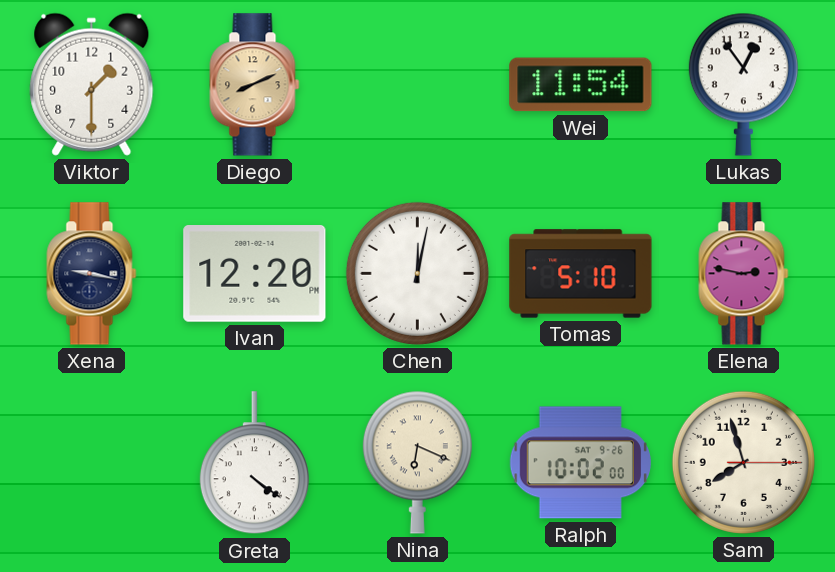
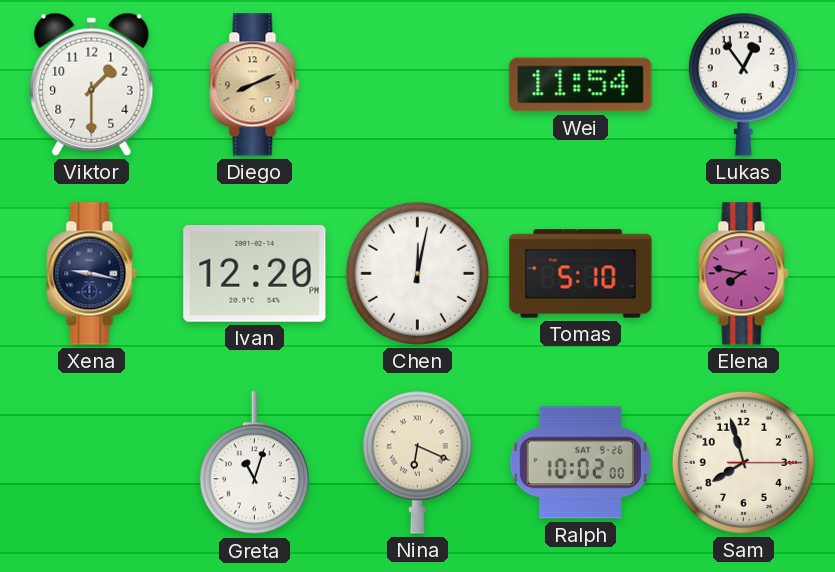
Elena: 2:47 -> 7:47
Greta: 4:21 -> 11:03
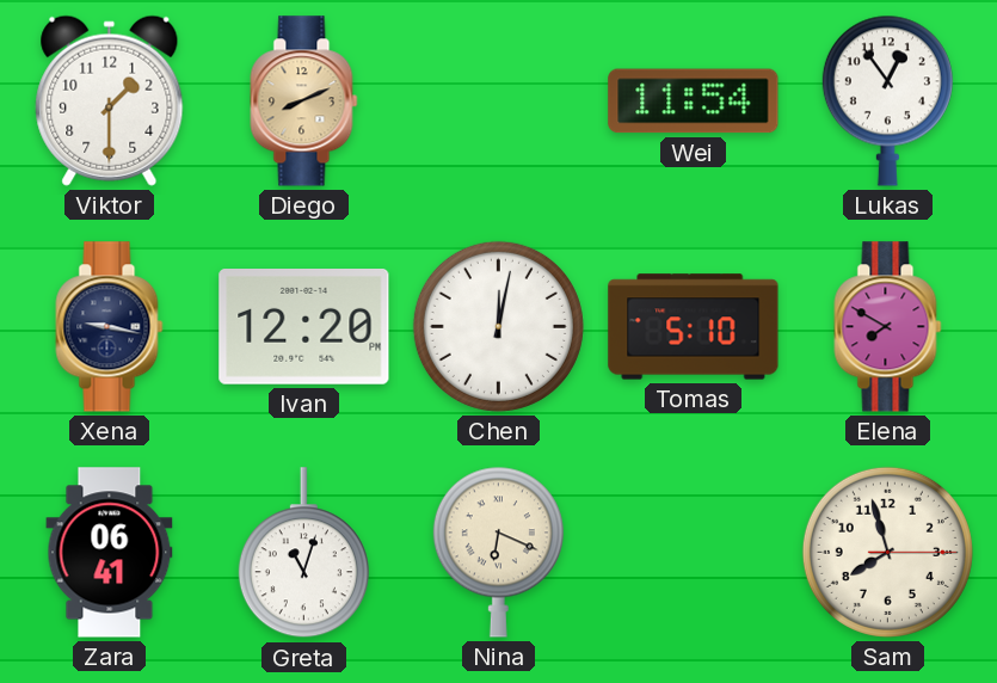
Elena: 7:47 -> 7:50
Zara: none -> 06:41
Ralph: 10:02 -> none
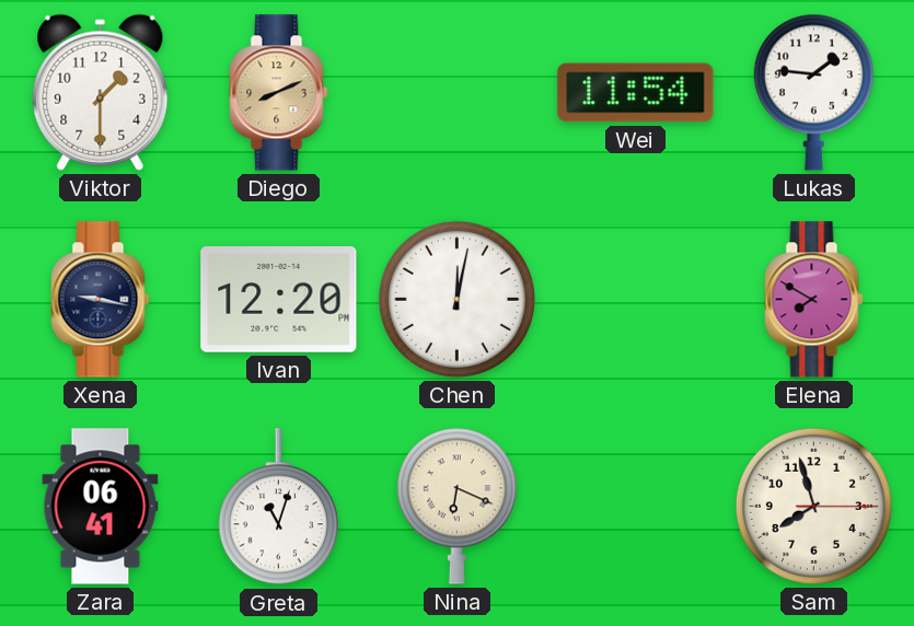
Lukas: 12:54 -> 1:46
Tomas: 5:10 -> none
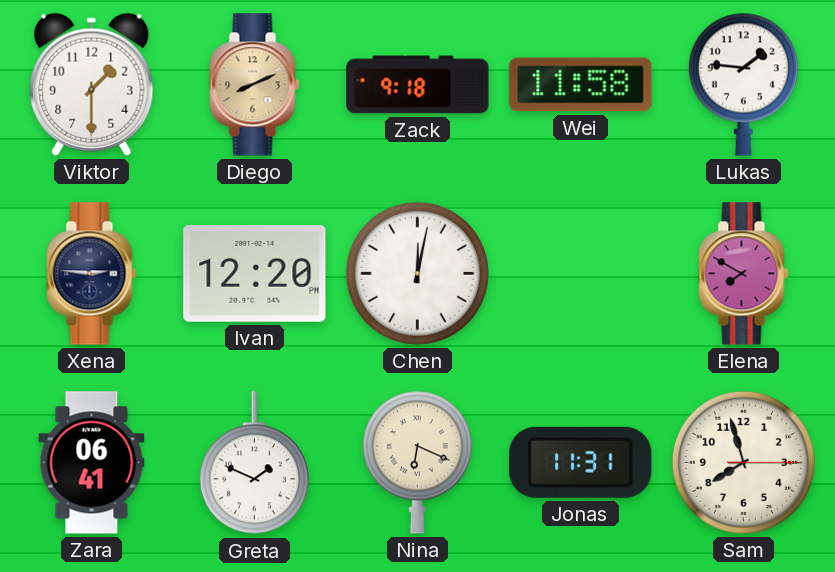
Zack: none -> 9:18
Wei: 11:54 -> 11:58
Xena: 9:17 -> 2:46
Greta: 11:03 -> 1:49
Jonas: none -> 11:31
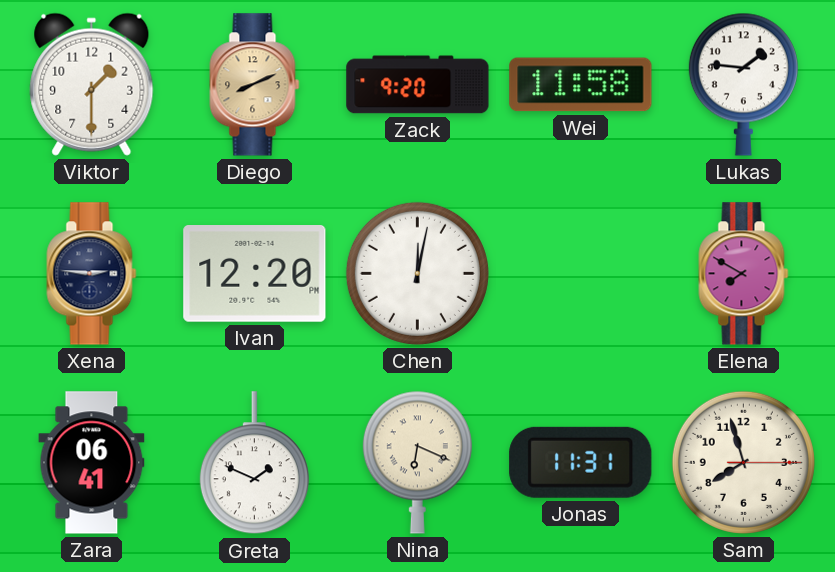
Zack: 9:18 -> 9:20
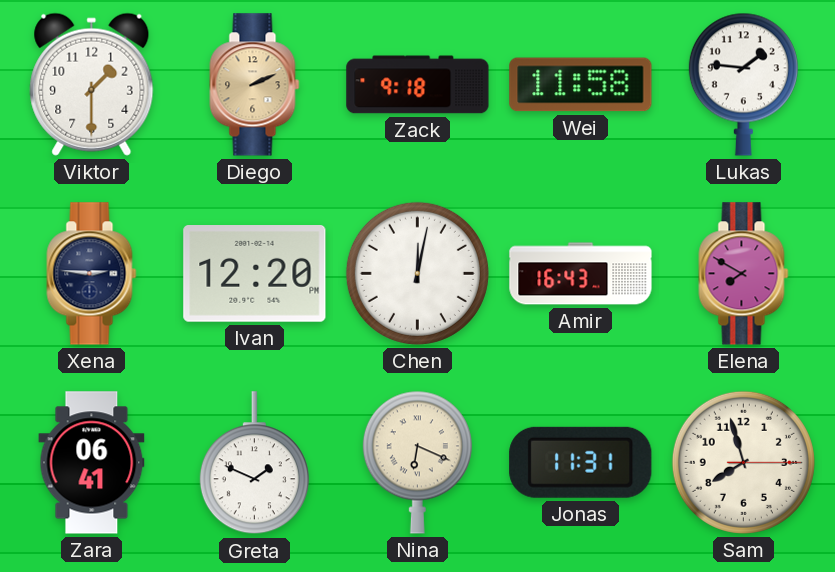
Diego: 8:11 -> 2:11
Zack: 9:20 -> 9:18
Amir: none -> 16:43
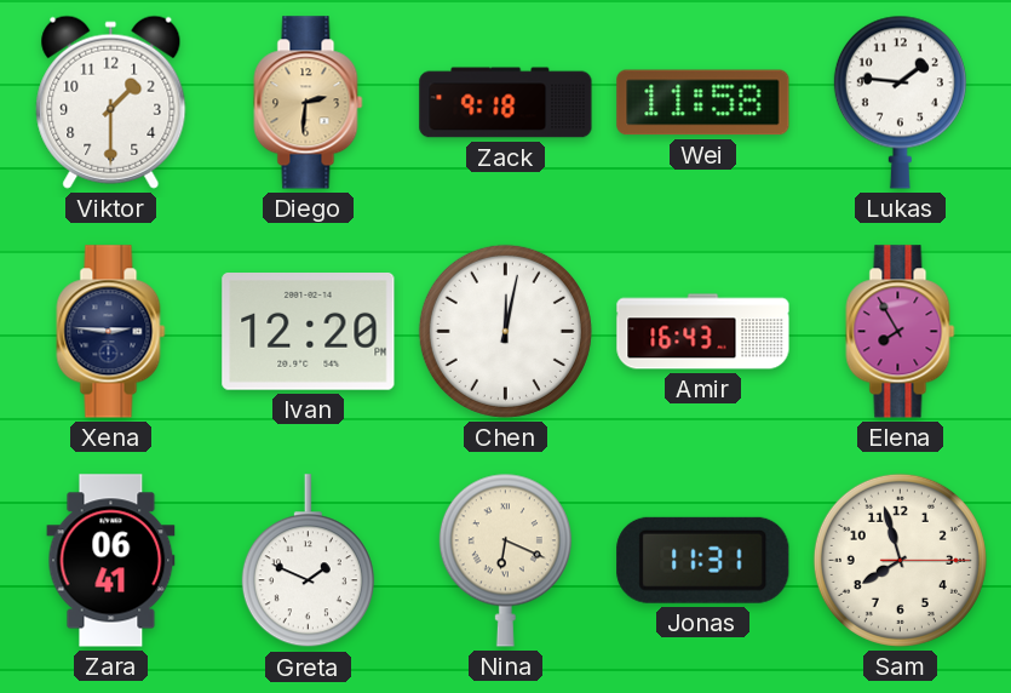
Diego: 2:11 -> 2:31
Elena: 7:50 -> 7:55
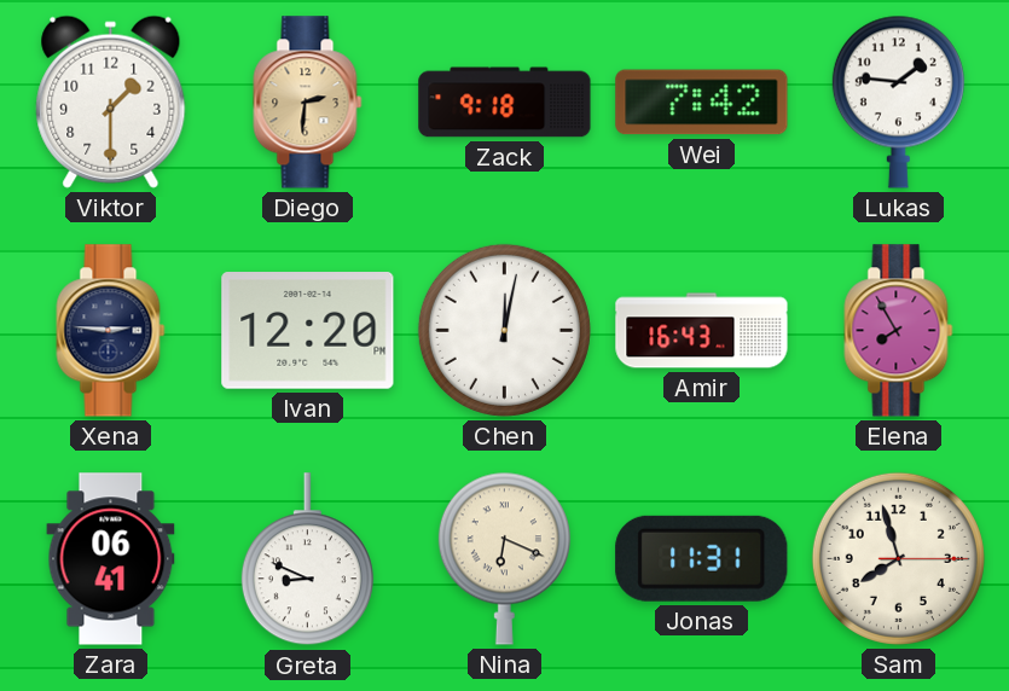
Wei: 11:58 -> 7:42
Greta: 1:49 -> 8:49
